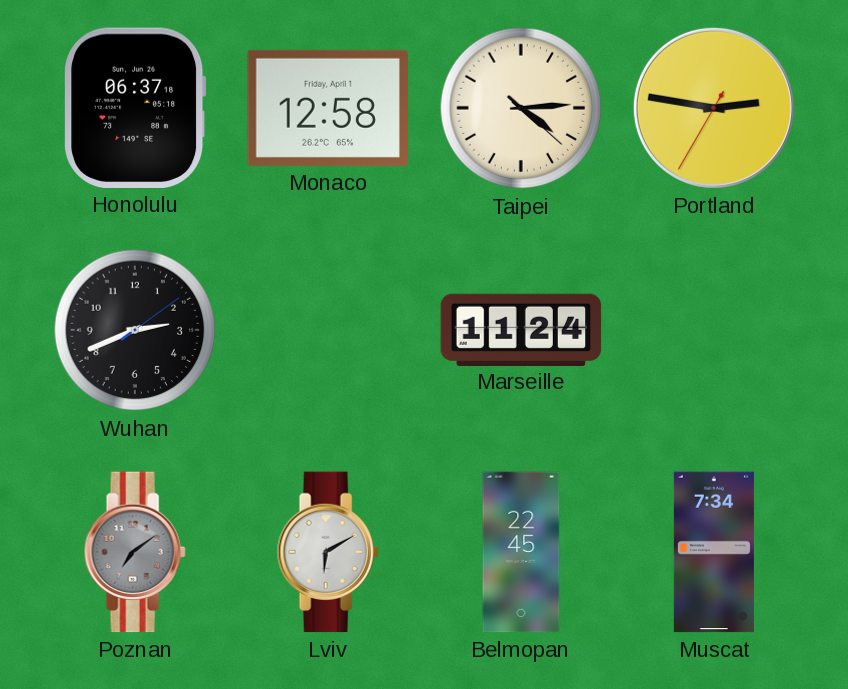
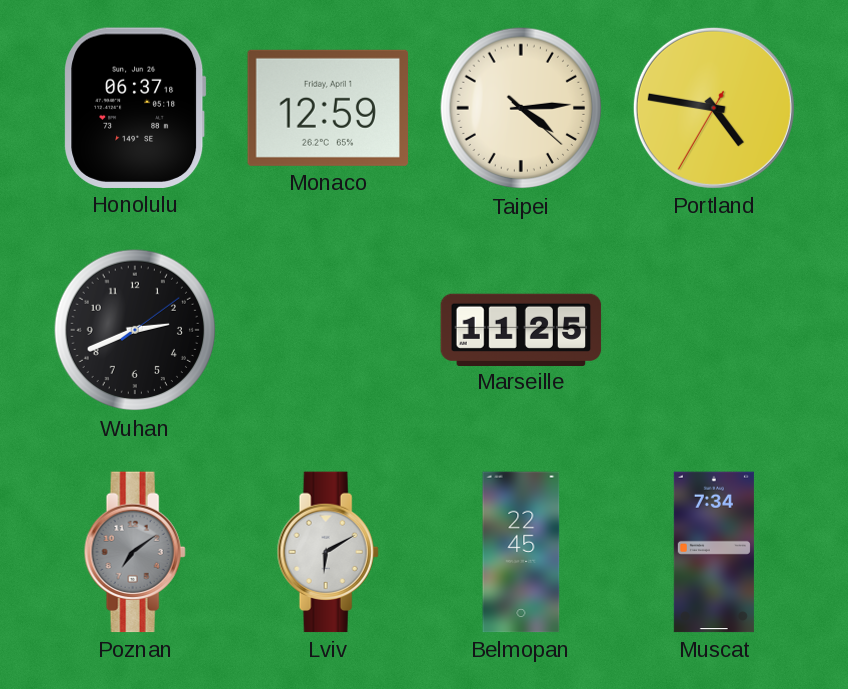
Monaco: 12:58 -> 12:59
Portland: 2:46 -> 4:46
Marseille: 11:24 -> 11:25
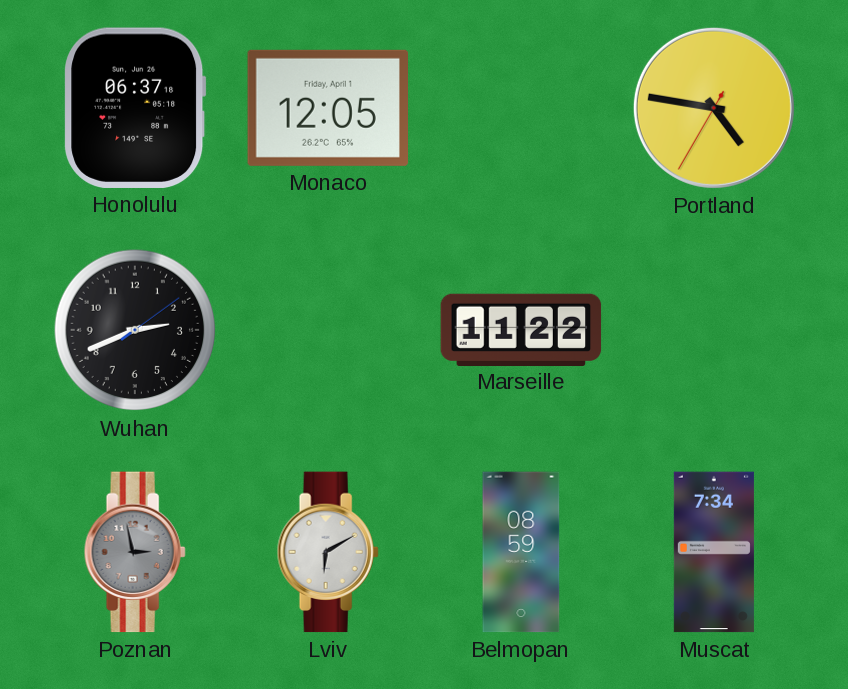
Monaco: 12:59 -> 12:05
Taipei: 4:14 -> none
Marseille: 11:25 -> 11:22
Poznan: 7:09 -> 2:58
Belmopan: 22:45 -> 08:59
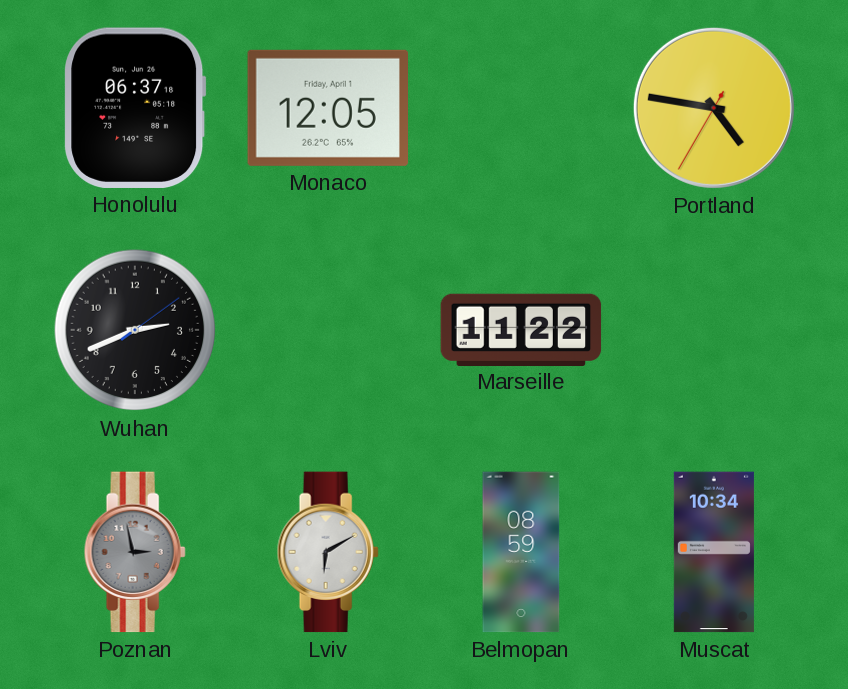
Muscat: 7:34 -> 10:34
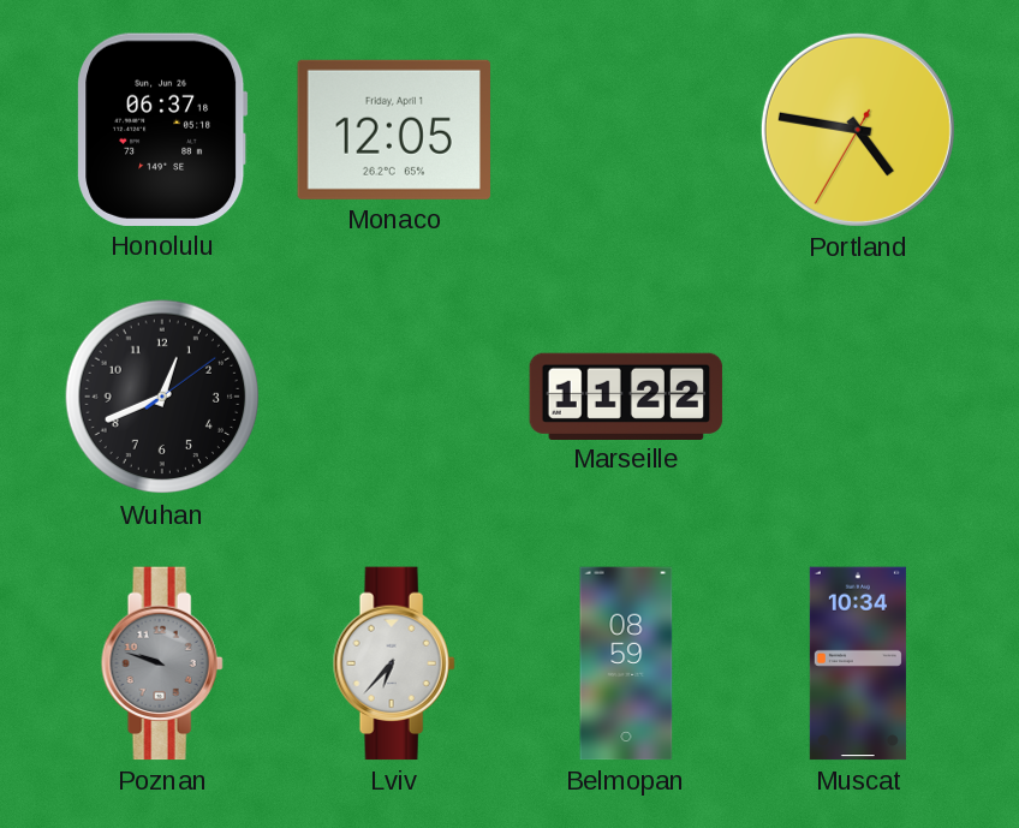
Wuhan: 2:41 -> 12:41
Poznan: 2:58 -> 9:48
Lviv: 6:10 -> 6:37
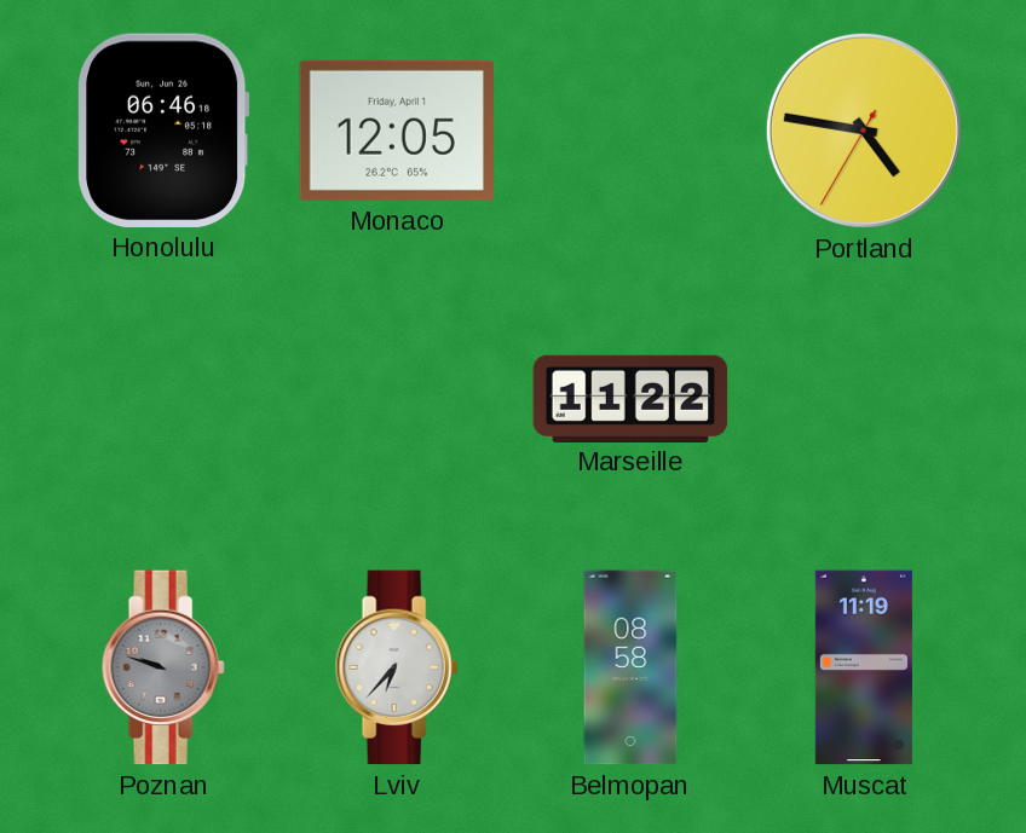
Honolulu: 06:37 -> 06:46
Wuhan: 12:41 -> none
Belmopan: 08:59 -> 08:58
Muscat: 10:34 -> 11:19
